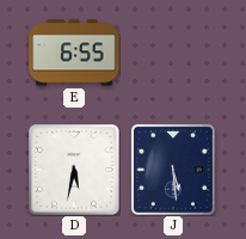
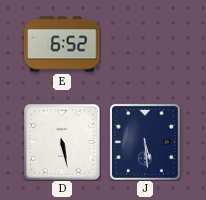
E: 6:55 -> 6:52
D: 5:32 -> 5:28
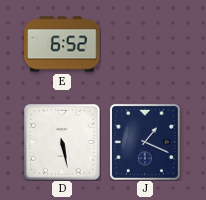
J: 5:29 -> 1:19
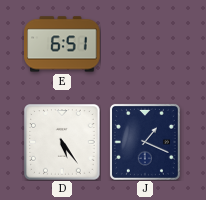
E: 6:52 -> 6:51
D: 5:28 -> 5:24
